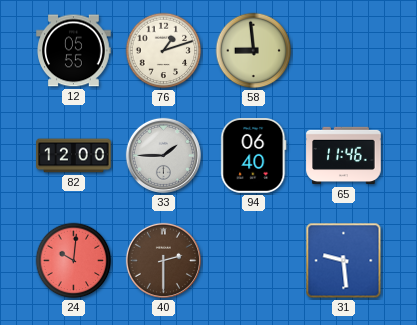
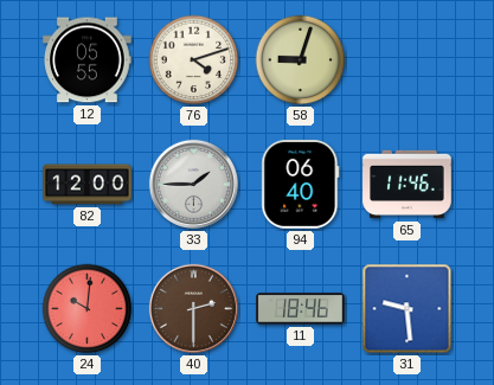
76: 1:12 -> 4:12
58: 8:59 -> 9:03
11: none -> 18:46
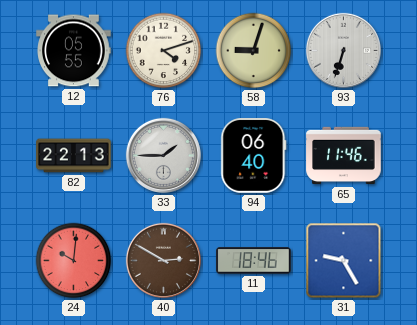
93: none -> 6:33
82: 12:00 -> 22:13
40: 2:30 -> 2:50
31: 9:29 -> 9:25
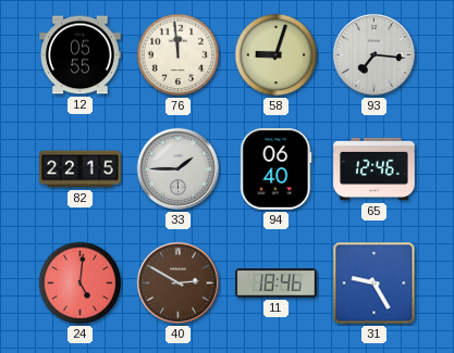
76: 4:12 -> 11:59
93: 6:33 -> 7:16
82: 22:13 -> 22:15
65: 11:46 -> 12:46
24: 10:01 -> 5:01
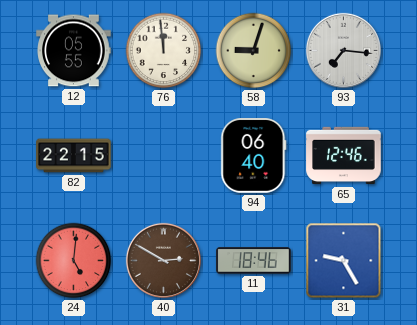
33: 1:45 -> none
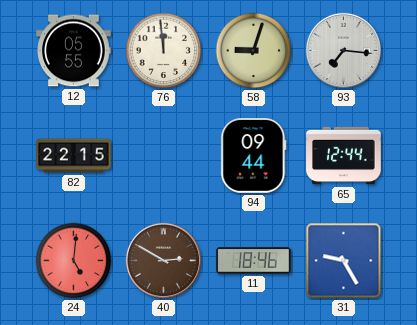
94: 06:40 -> 09:44
65: 12:46 -> 12:44
